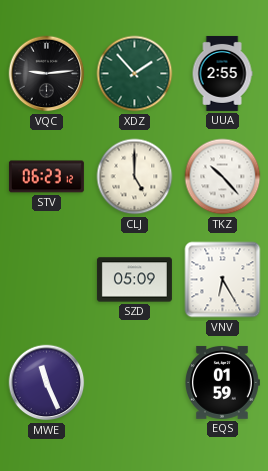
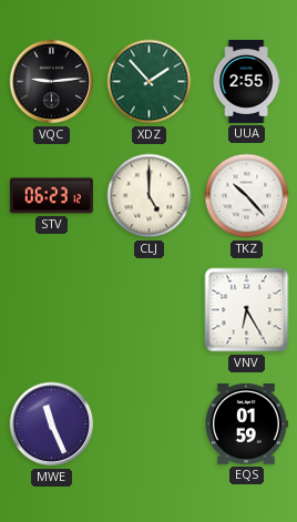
SZD: 05:09 -> none
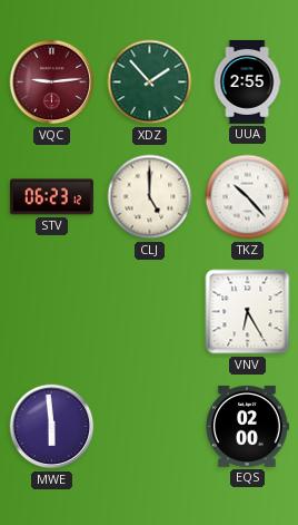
VQC dial: black -> burgundy
MWE: 11:26 -> 5:59
EQS: 01:59 -> 02:00
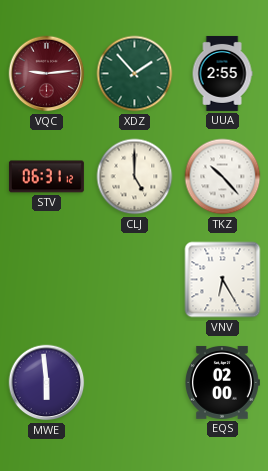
STV: 06:23 -> 06:31
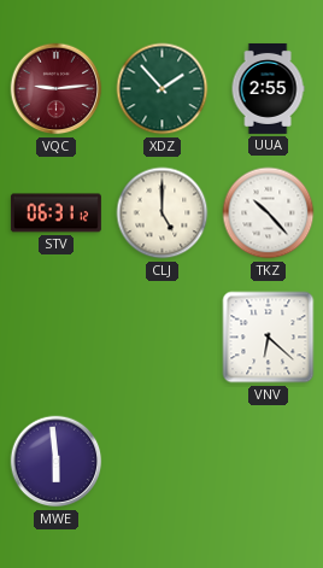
VNV: 6:25 -> 6:22
EQS: 02:00 -> none
